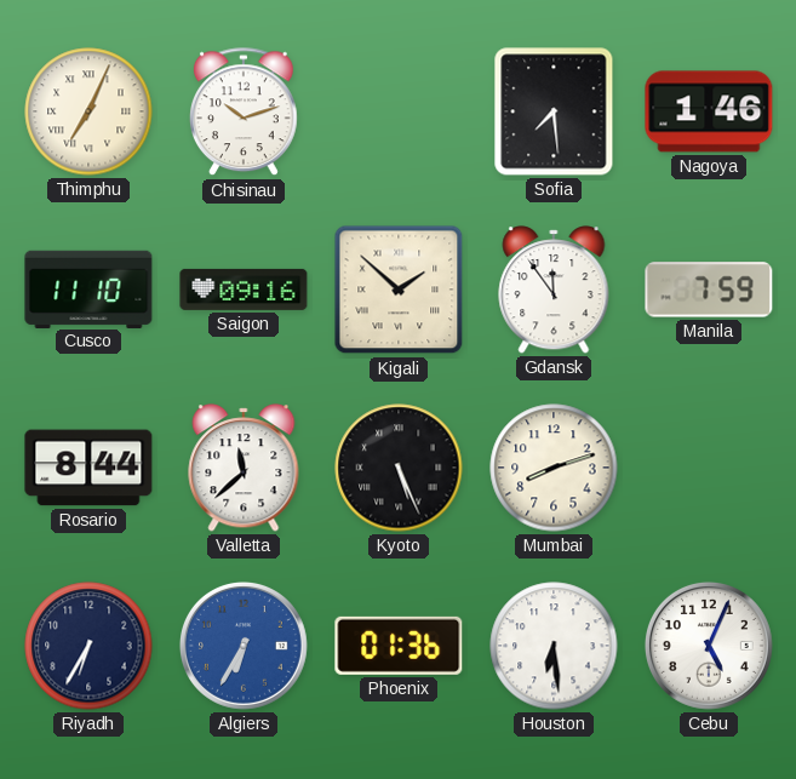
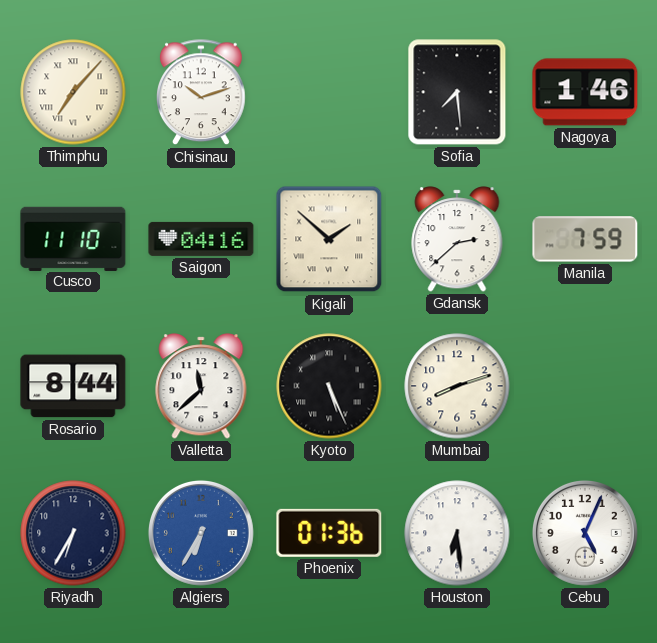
Thimphu: 7:04 -> 7:07
Saigon: 09:16 -> 04:16
Gdansk: 11:54 -> 2:38
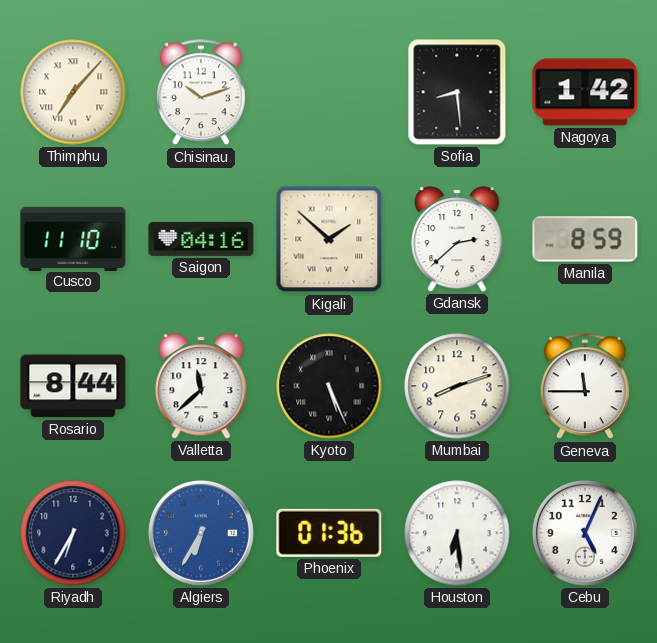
Sofia: 7:29 -> 8:29
Nagoya: 1:46 -> 1:42
Manila: 7:59 -> 8:59
Geneva: none -> 11:45
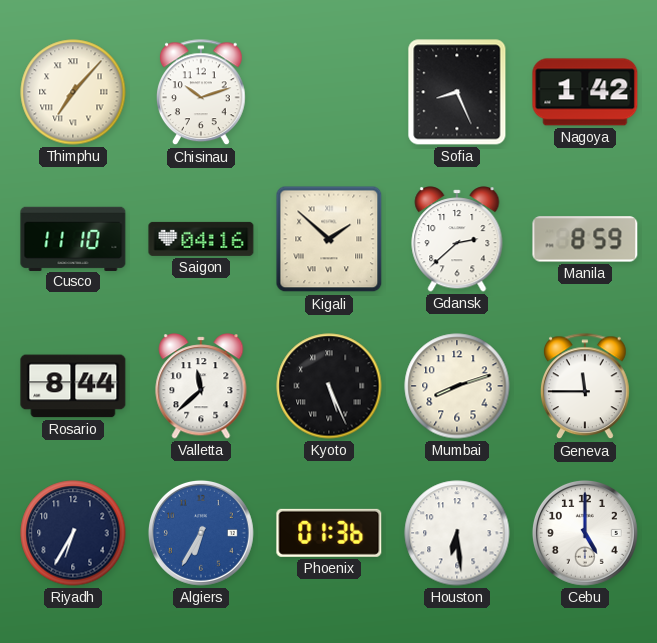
Sofia: 8:29 -> 8:26
Cebu: 5:04 -> 5:00
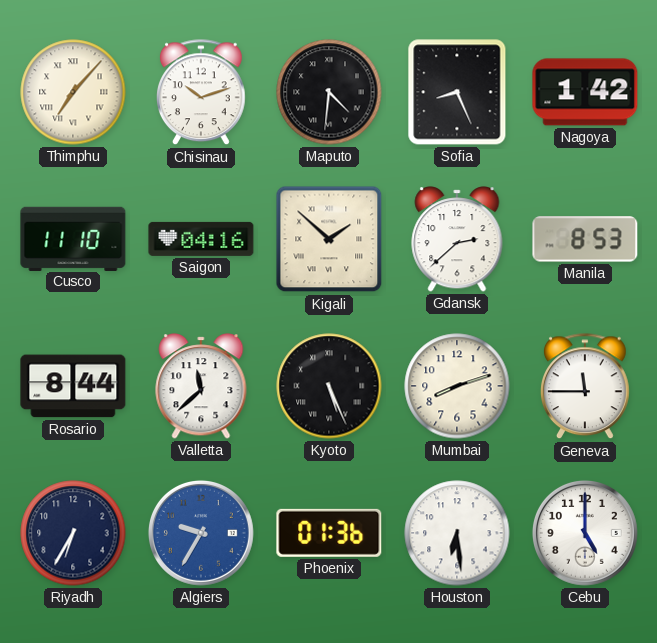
Maputo: none -> 4:31
Manila: 8:59 -> 8:53
Algiers: 6:35 -> 9:35
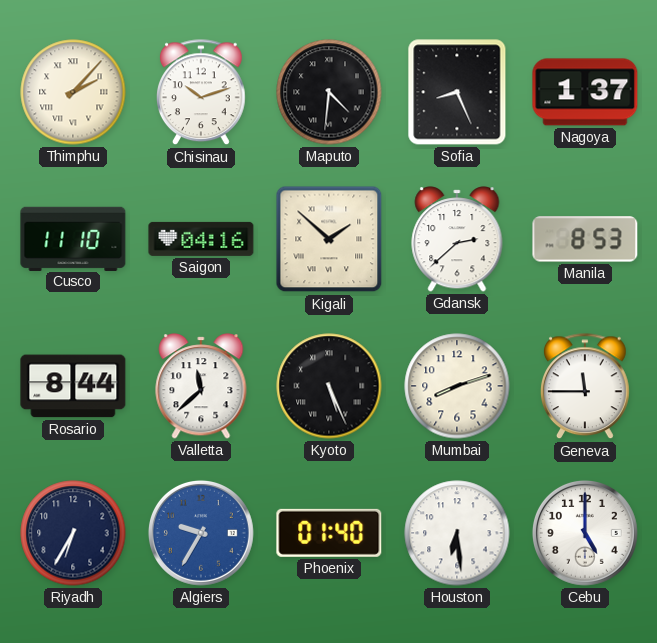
Thimphu: 7:07 -> 2:07
Nagoya: 1:42 -> 1:37
Phoenix: 01:36 -> 01:40
